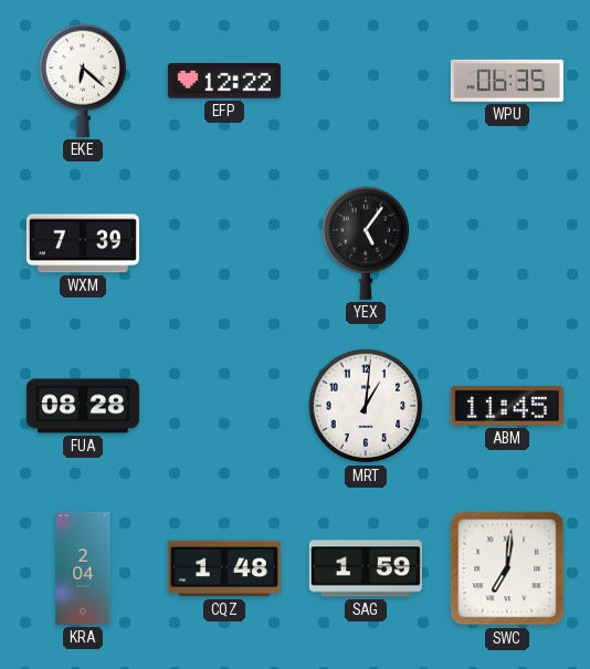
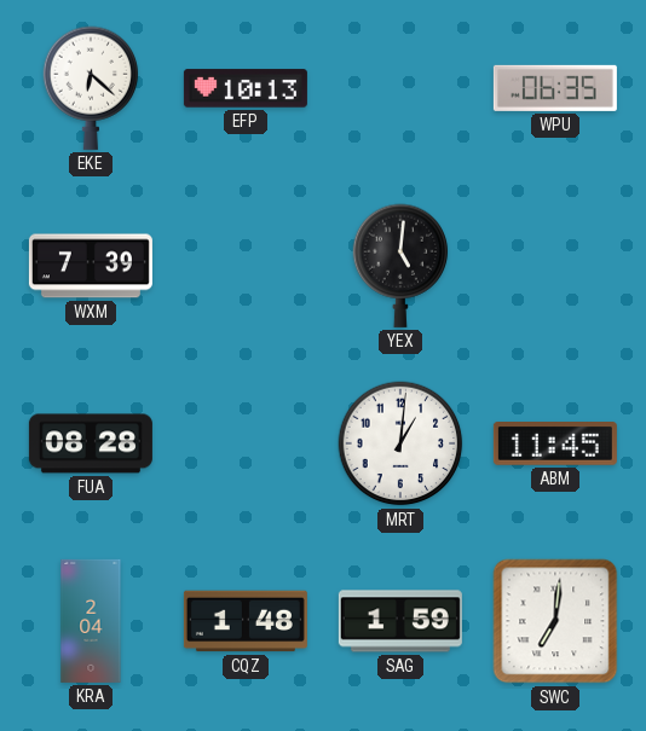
EFP: 12:22 -> 10:13
YEX: 5:06 -> 5:01
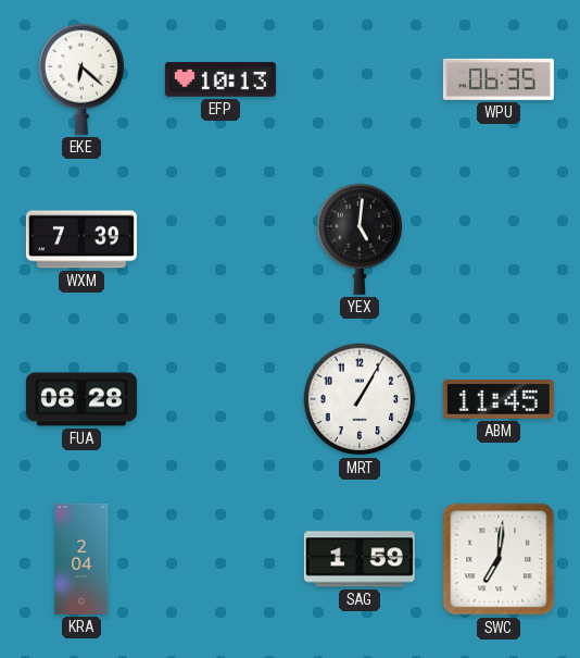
MRT: 1:01 -> 1:05
CQZ: 1:48 -> none
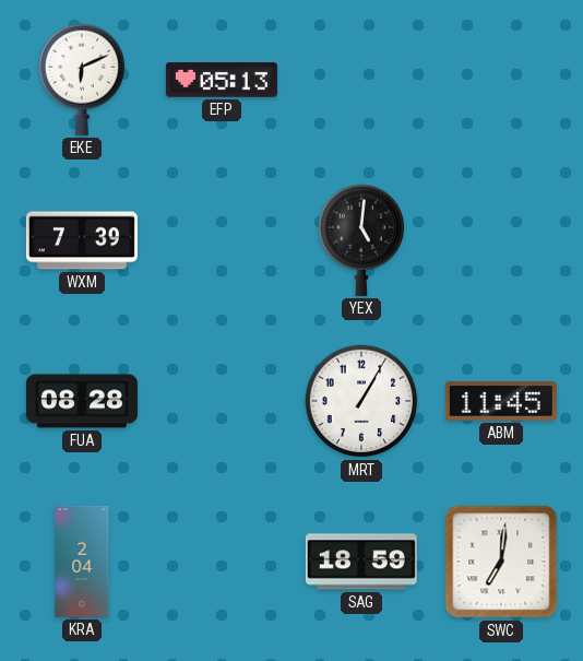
EKE: 6:22 -> 6:11
EFP: 10:13 -> 05:13
WPU: 06:35 -> none
SAG: 1:59 -> 18:59
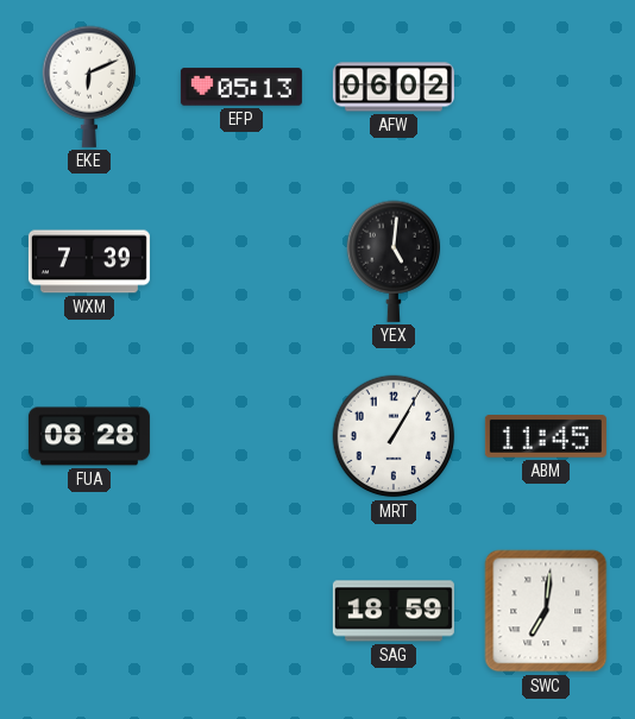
AFW: none -> 06:02
KRA: 2:04 -> none
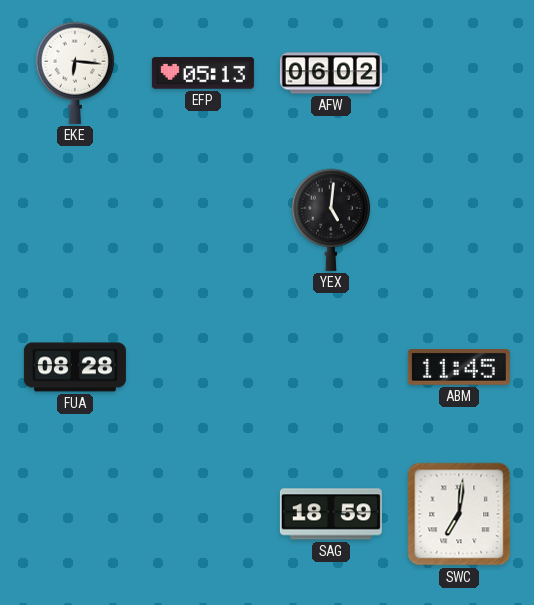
EKE: 6:11 -> 6:16
WXM: 7:39 -> none
MRT: 1:05 -> none
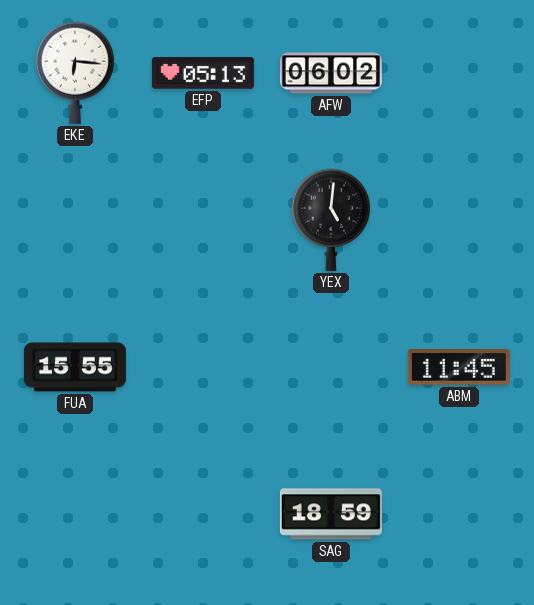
FUA: 08:28 -> 15:55
SWC: 7:01 -> none
